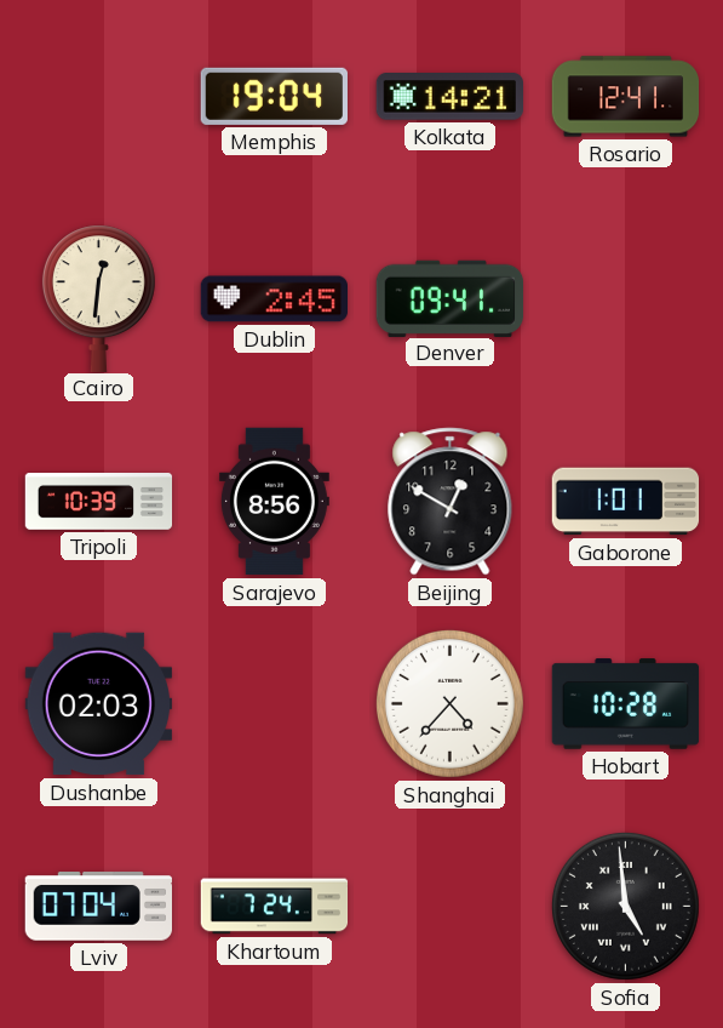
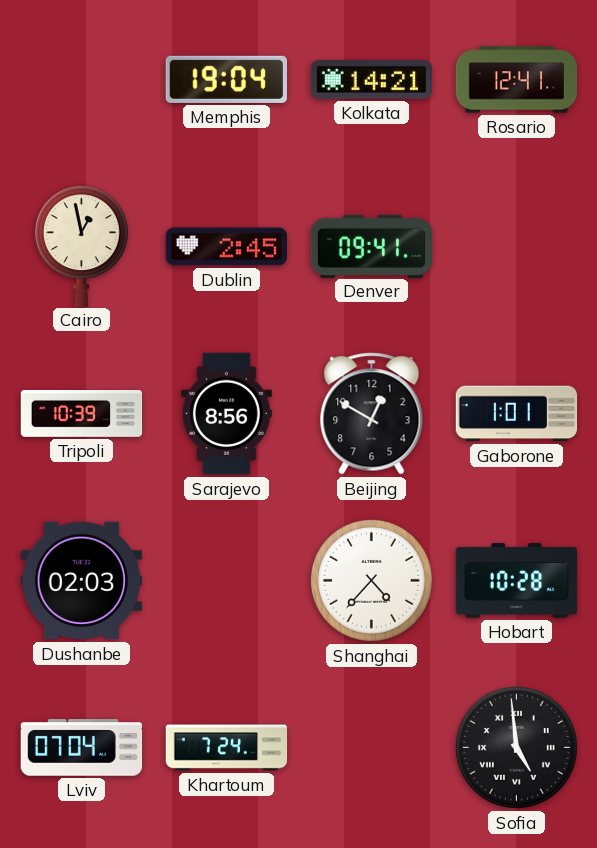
Cairo: 12:31 -> 12:58
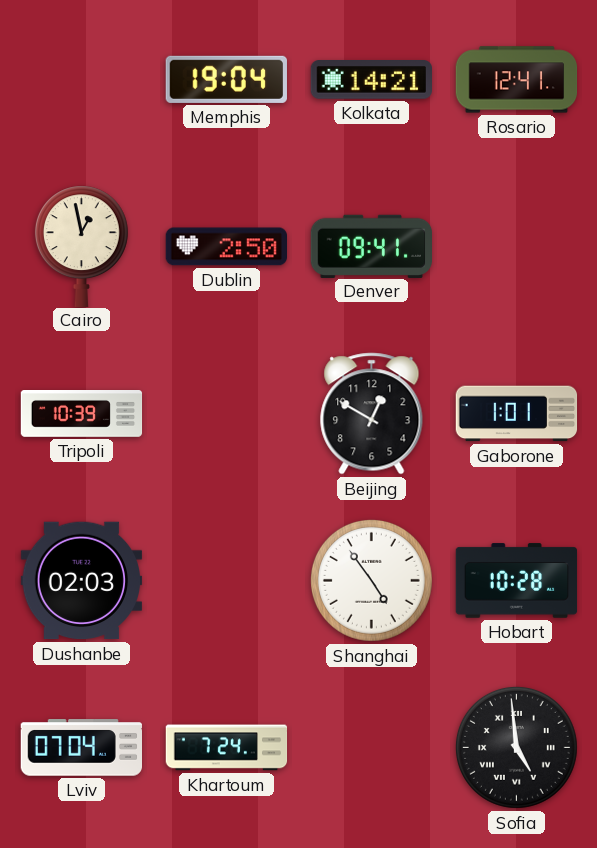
Dublin: 2:45 -> 2:50
Sarajevo: 8:56 -> none
Shanghai: 4:37 -> 4:54
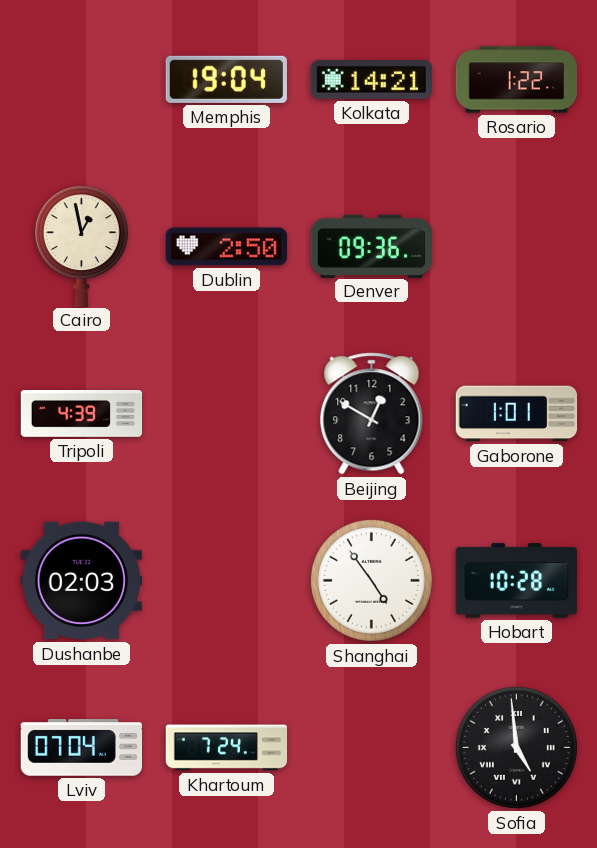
Rosario: 12:41 -> 1:22
Denver: 09:41 -> 09:36
Tripoli: 10:39 -> 4:39
